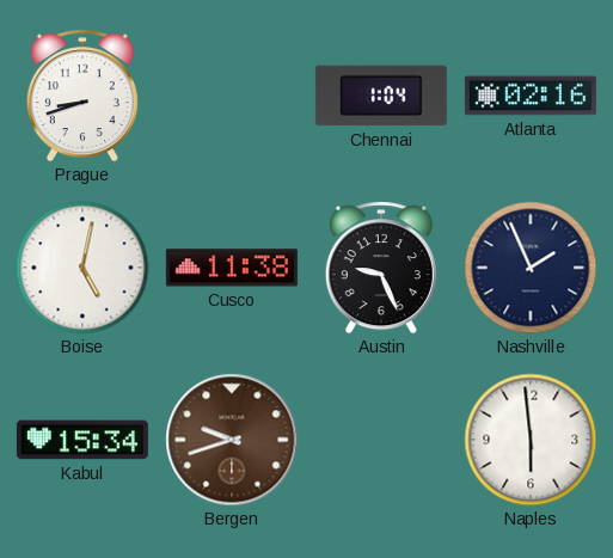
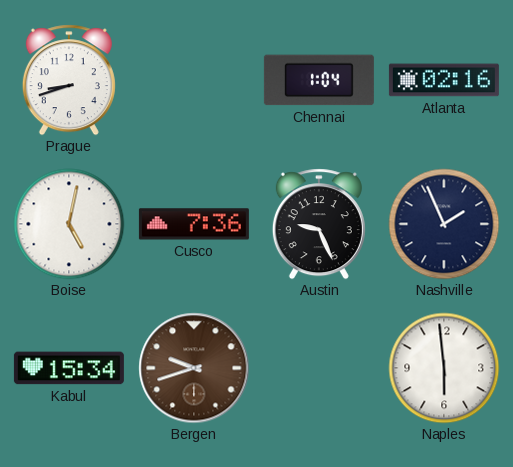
Cusco: 11:38 -> 7:36
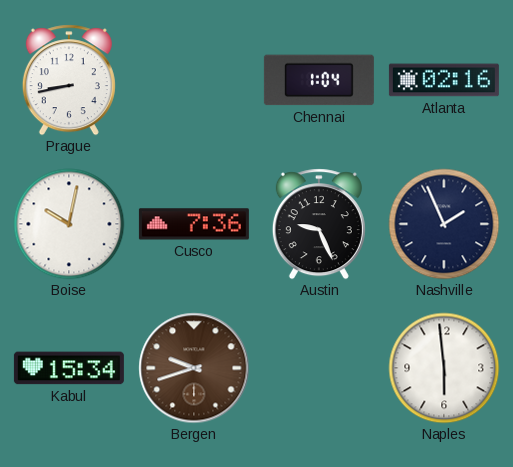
Prague: 8:42 -> 8:43
Boise: 5:02 -> 10:02
